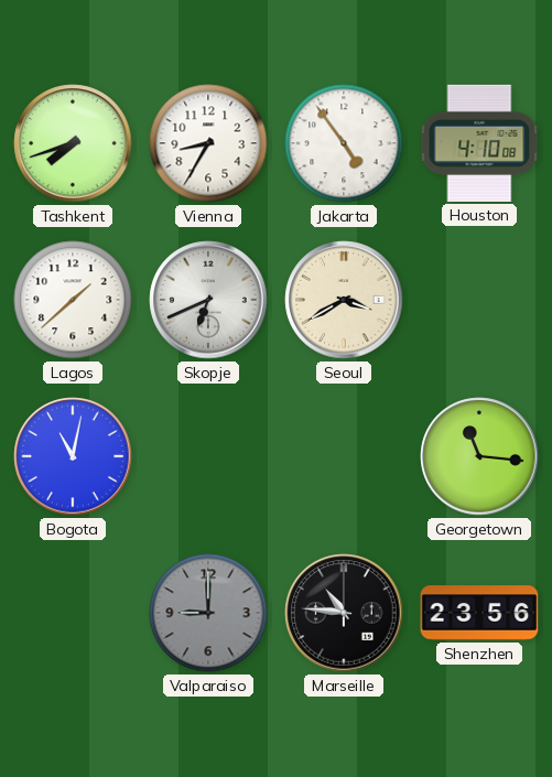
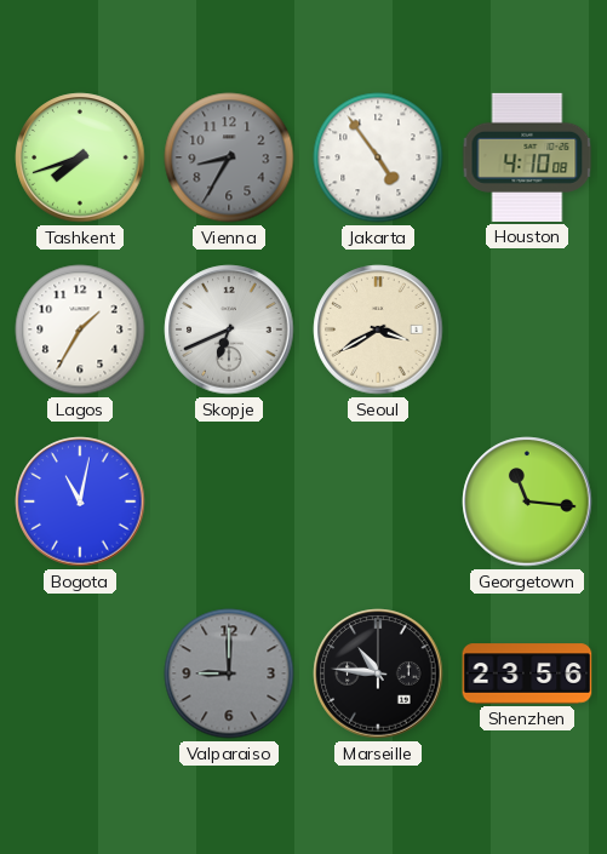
Vienna dial: white -> grey
Lagos: 1:38 -> 1:35
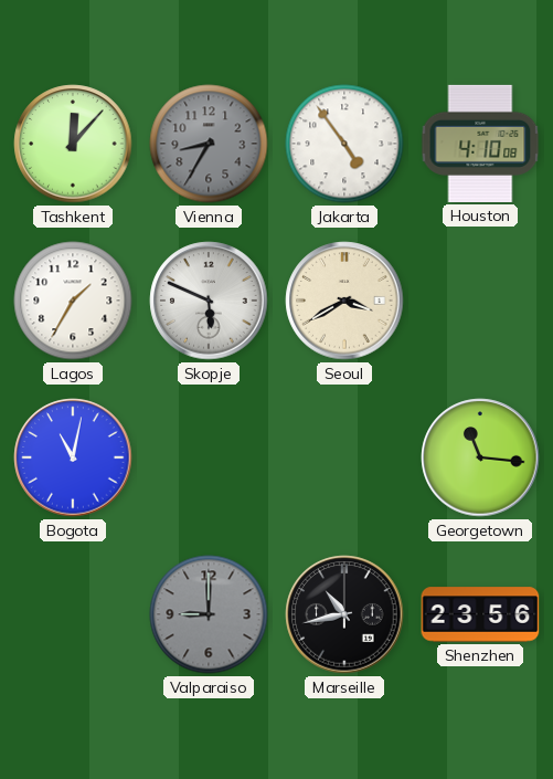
Tashkent: 7:42 -> 12:07
Skopje: 6:41 -> 5:49
Marseille: 10:46 -> 10:43
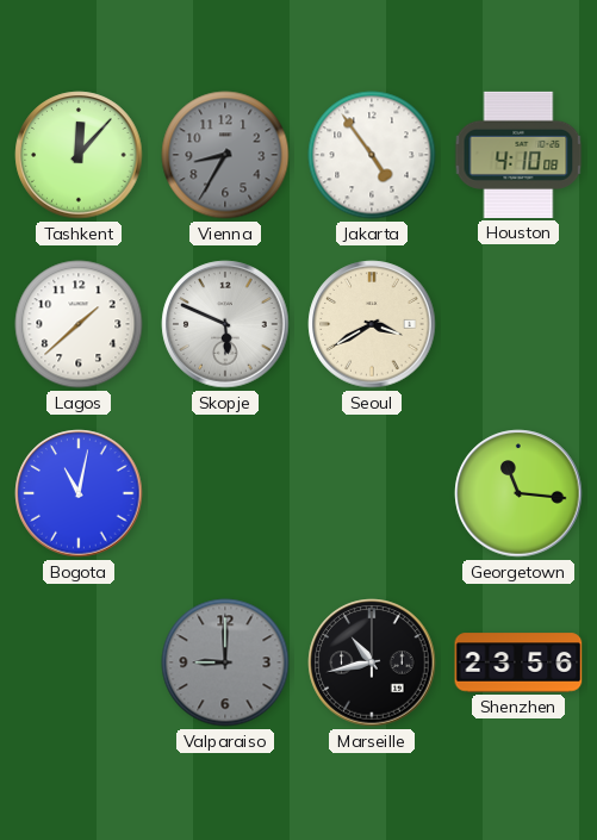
Lagos: 1:35 -> 1:38
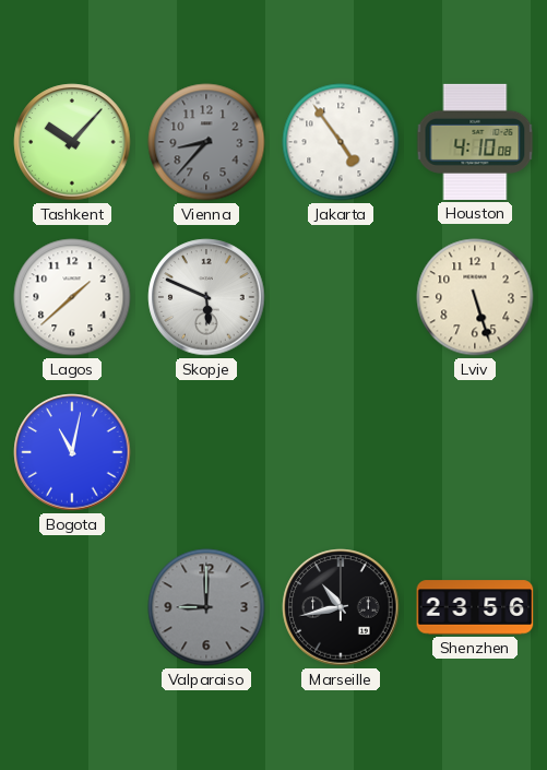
Tashkent: 12:07 -> 10:07
Vienna: 8:35 -> 8:37
Seoul: 3:40 -> none
Lviv: none -> 5:27
Georgetown: 11:16 -> none
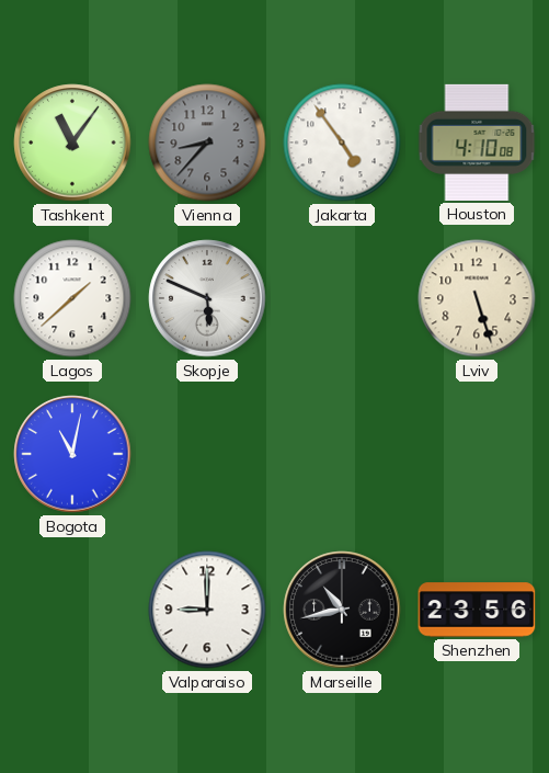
Tashkent: 10:07 -> 11:06
Valparaiso dial: grey -> white
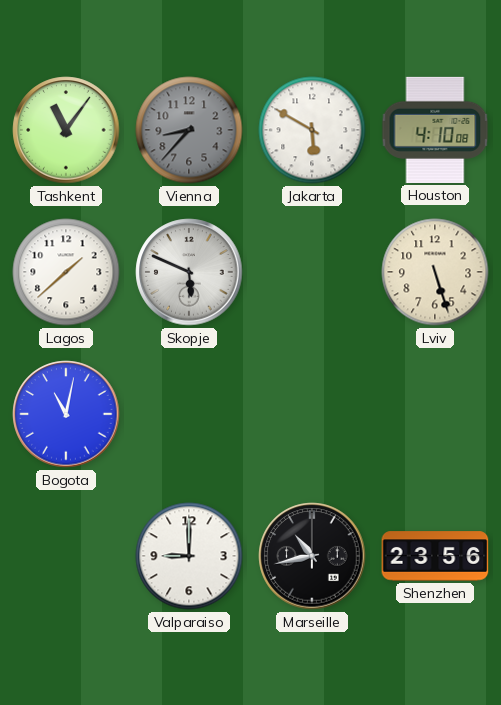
Jakarta: 4:54 -> 5:50
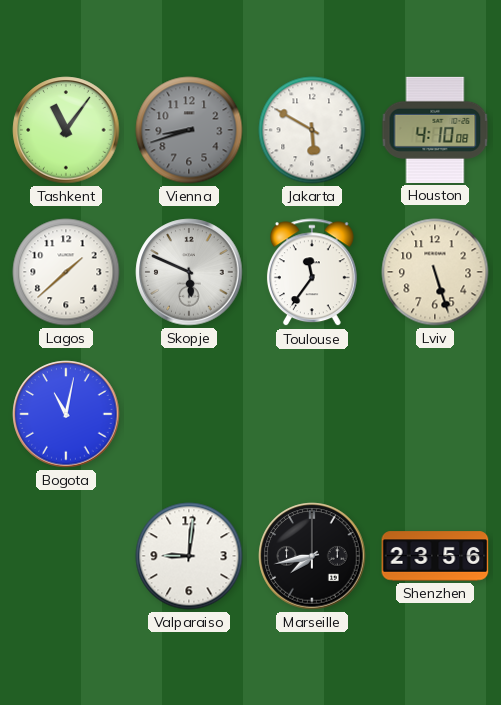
Vienna: 8:37 -> 8:42
Toulouse: none -> 11:36
Valparaiso: 9:00 -> 9:01
Marseille: 10:43 -> 7:43
